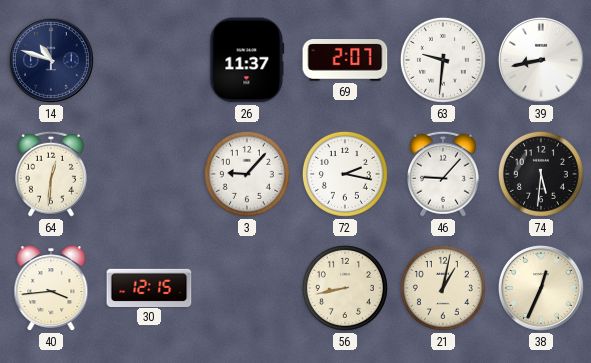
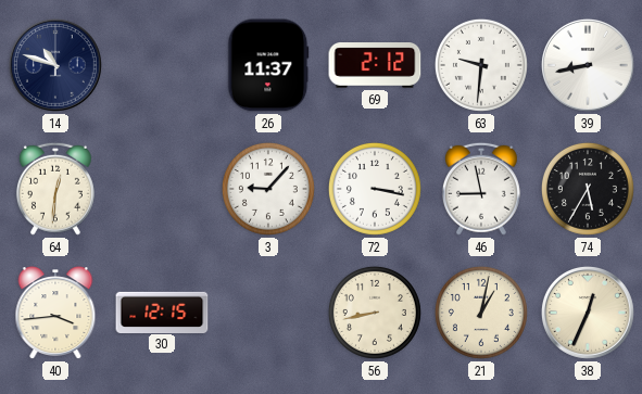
69: 2:07 -> 2:12
72: 2:17 -> 3:17
46: 9:07 -> 8:58
74: 5:31 -> 5:35
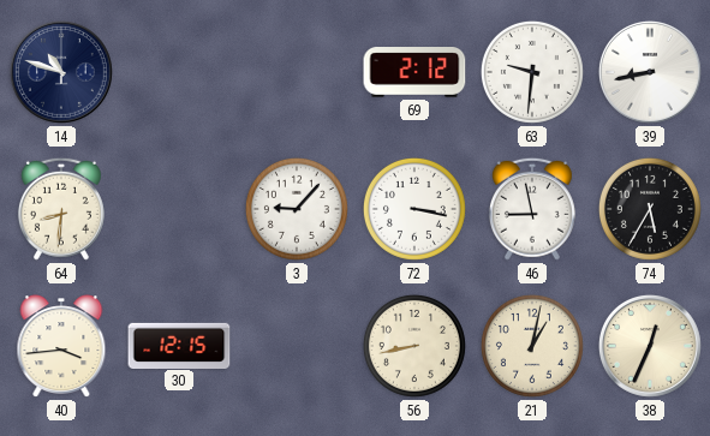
26: 11:37 -> none
64: 12:31 -> 8:31
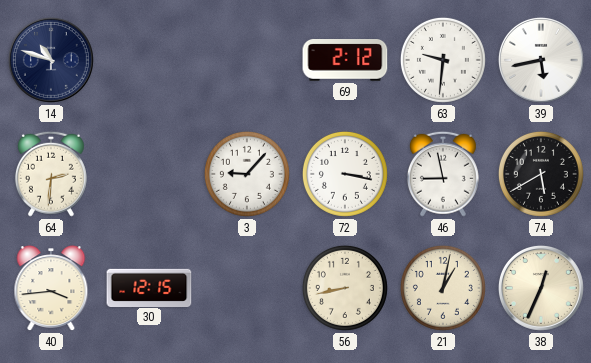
39: 8:43 -> 5:43
64: 8:31 -> 2:31
74: 5:35 -> 5:40
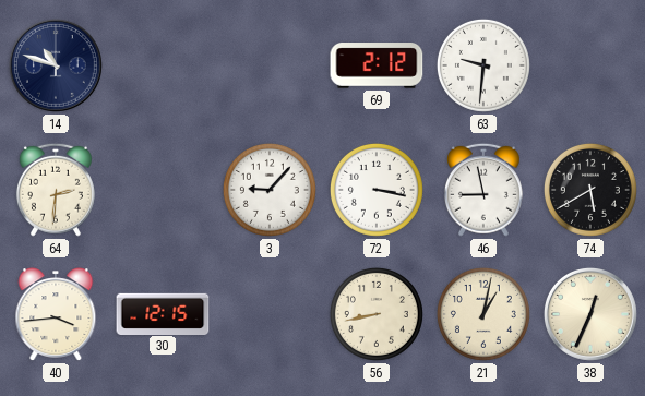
39: 5:43 -> none
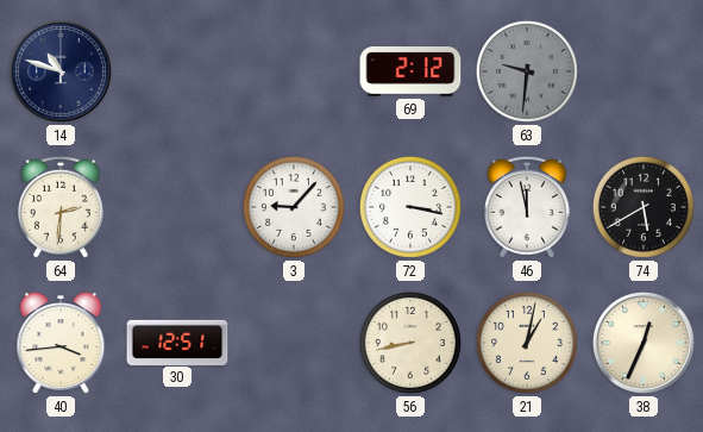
63 dial: white -> grey
46: 8:58 -> 11:58
30: 12:15 -> 12:51
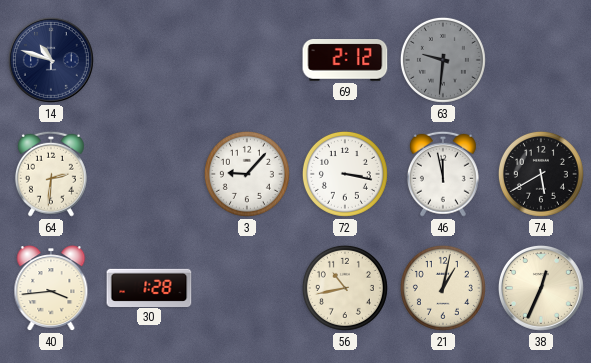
30: 12:51 -> 1:28
56: 8:43 -> 10:43
